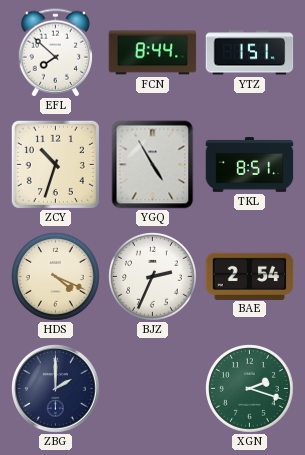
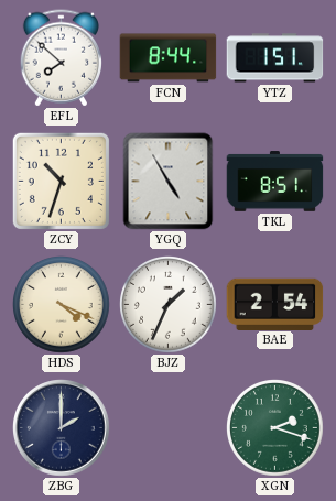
BJZ: 2:34 -> 1:34
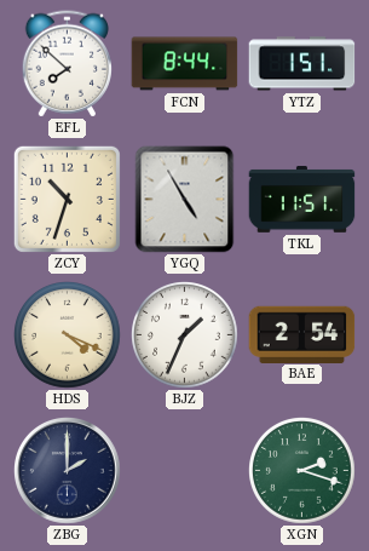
TKL: 8:51 -> 11:51
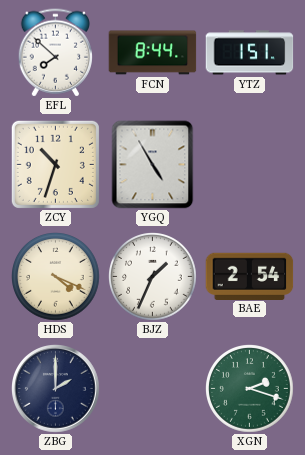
TKL: 11:51 -> none
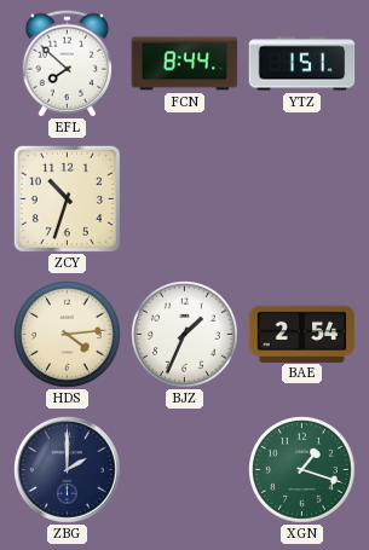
YGQ: 4:55 -> none
HDS: 4:19 -> 4:14
XGN: 2:18 -> 1:18
